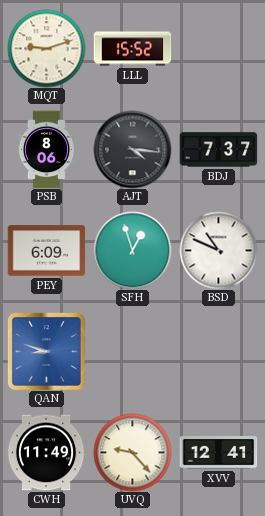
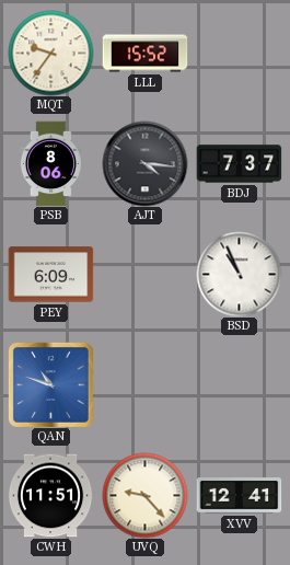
MQT: 9:12 -> 9:36
SFH: 12:57 -> none
BSD: 10:49 -> 10:56
QAN: 8:48 -> 10:48
CWH: 11:49 -> 11:51
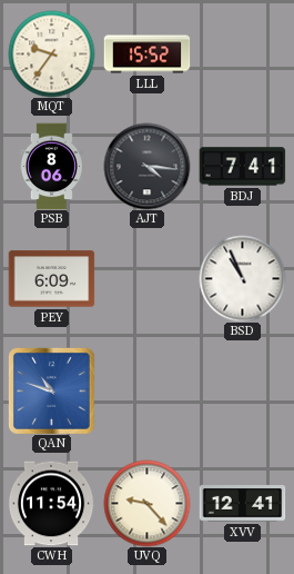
BDJ: 7:37 -> 7:41
CWH: 11:51 -> 11:54
